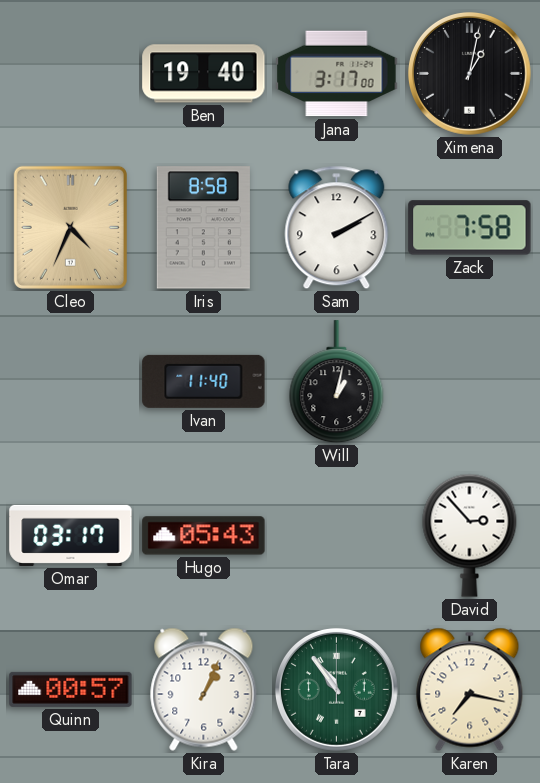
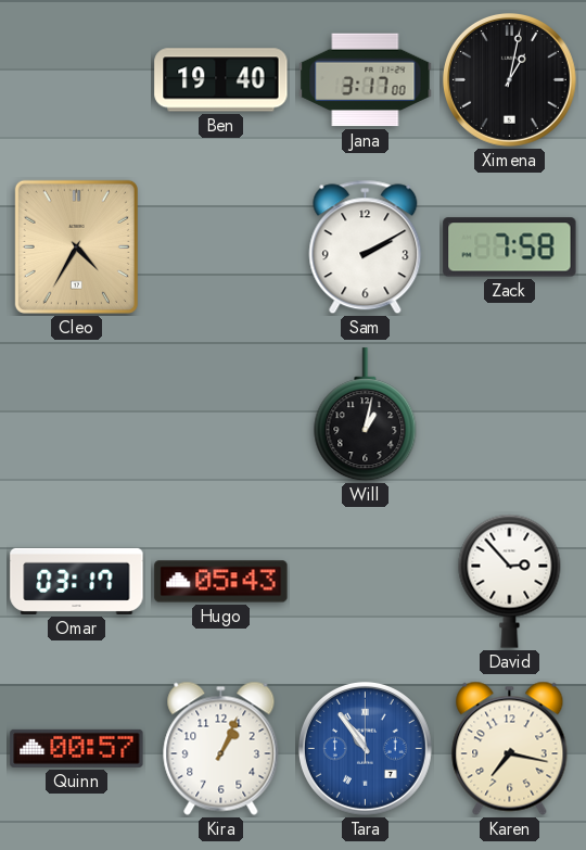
Cleo: 4:34 -> 4:35
Iris: 8:58 -> none
Ivan: 11:40 -> none
Tara dial: green -> blue
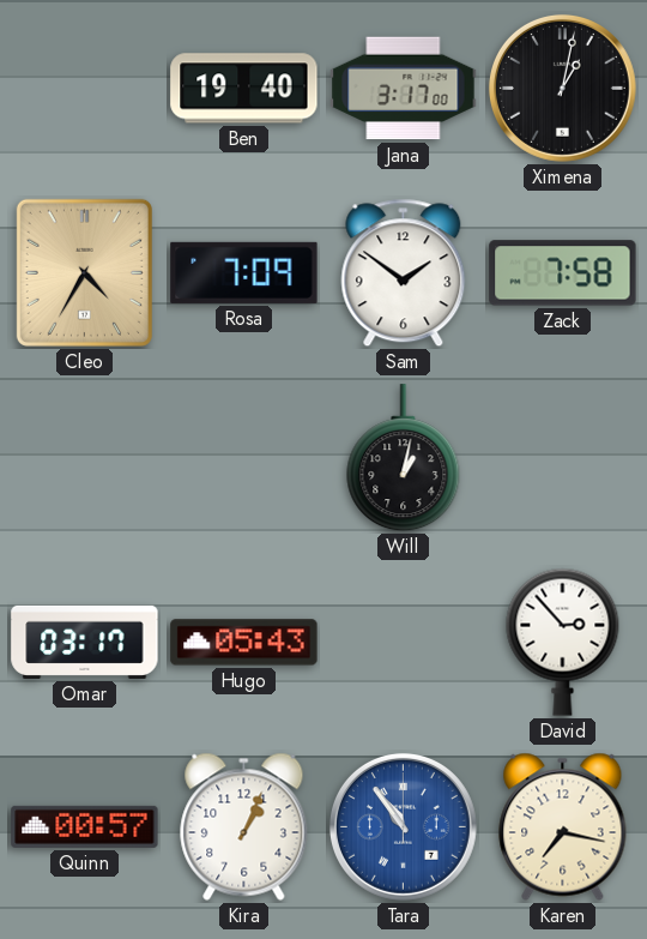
Rosa: none -> 7:09
Sam: 2:10 -> 1:51
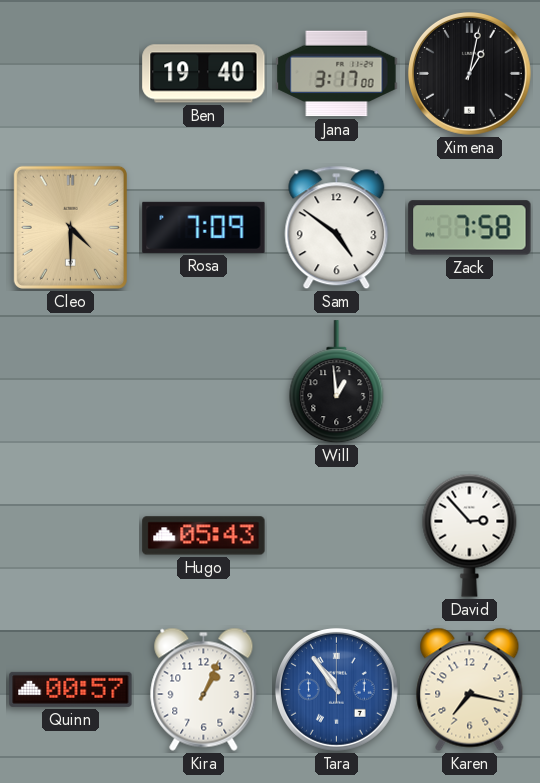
Cleo: 4:35 -> 4:30
Sam: 1:51 -> 4:51
Will: 1:02 -> 12:59
Omar: 03:17 -> none
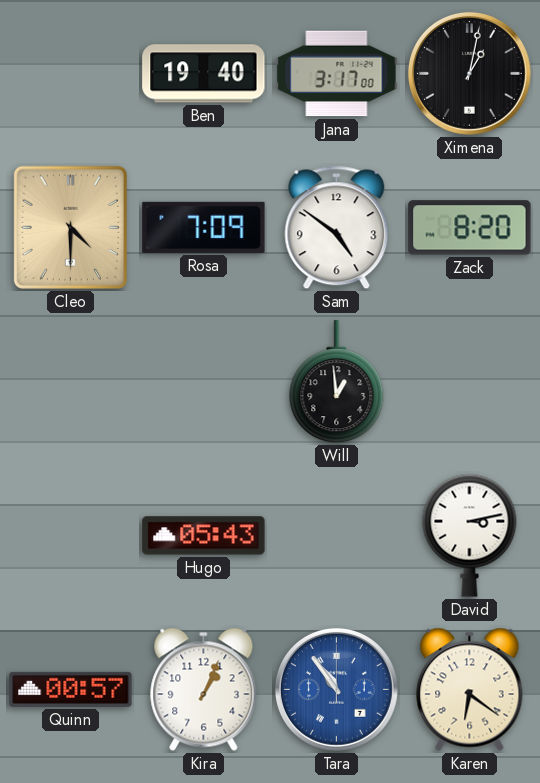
Zack: 7:58 -> 8:20
David: 2:53 -> 3:13
Karen: 7:17 -> 6:21
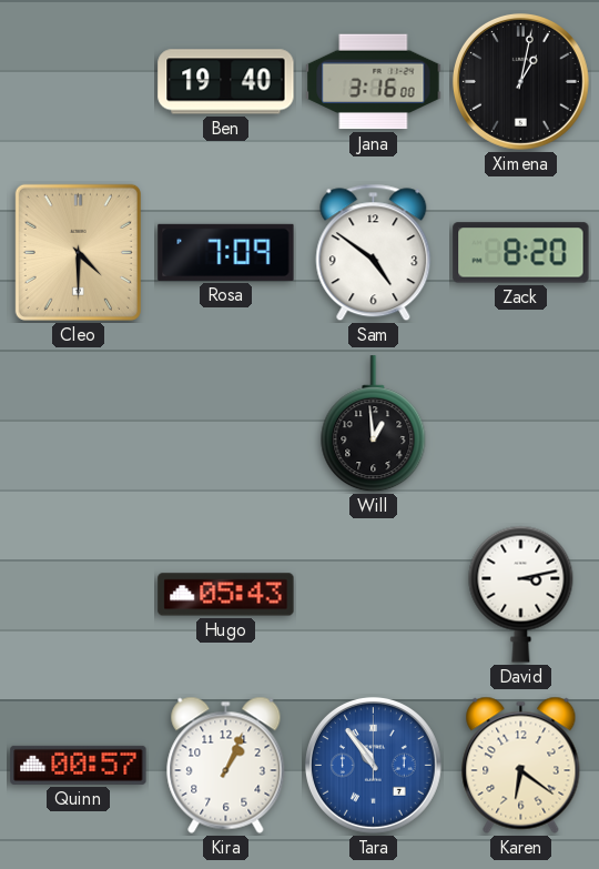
Jana: 3:17 -> 3:16
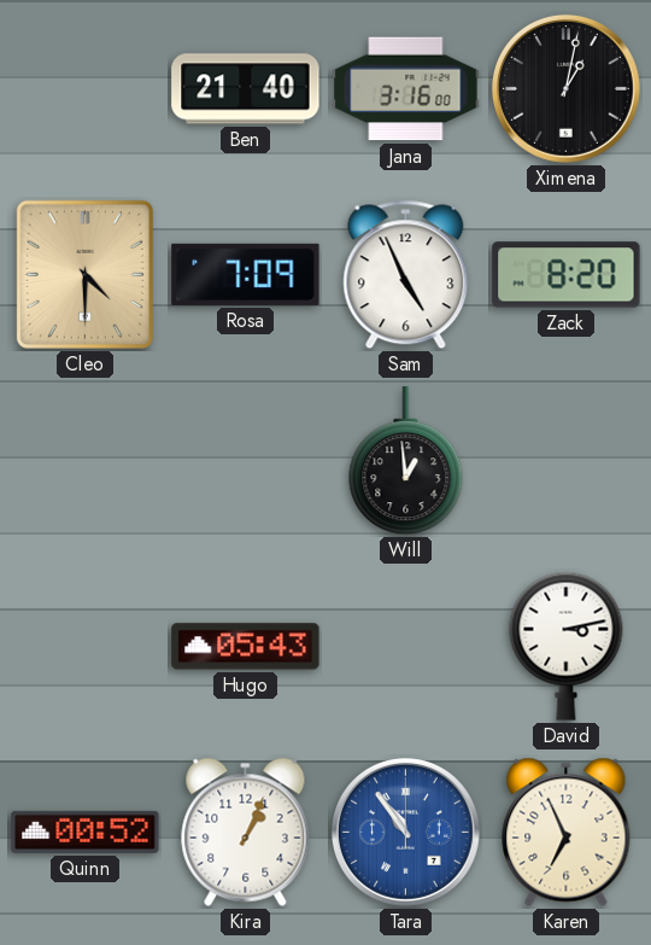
Ben: 19:40 -> 21:40
Sam: 4:51 -> 4:56
Quinn: 00:57 -> 00:52
Karen: 6:21 -> 6:56
